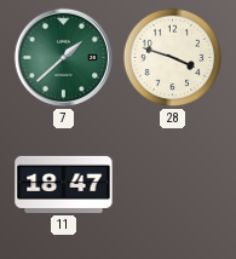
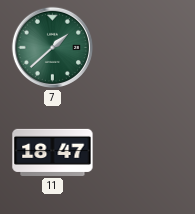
28: 3:48 -> none
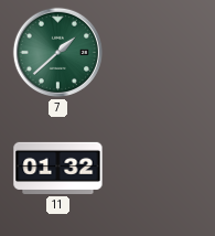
11: 18:47 -> 01:32
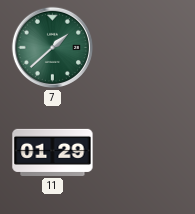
11: 01:32 -> 01:29
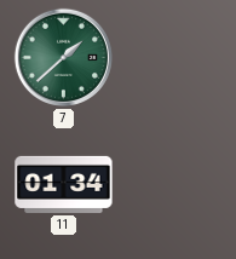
11: 01:29 -> 01:34
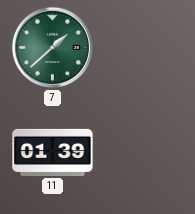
11: 01:34 -> 01:39
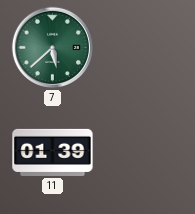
7: 1:38 -> 5:38
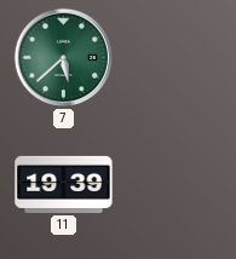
11: 01:39 -> 19:39
